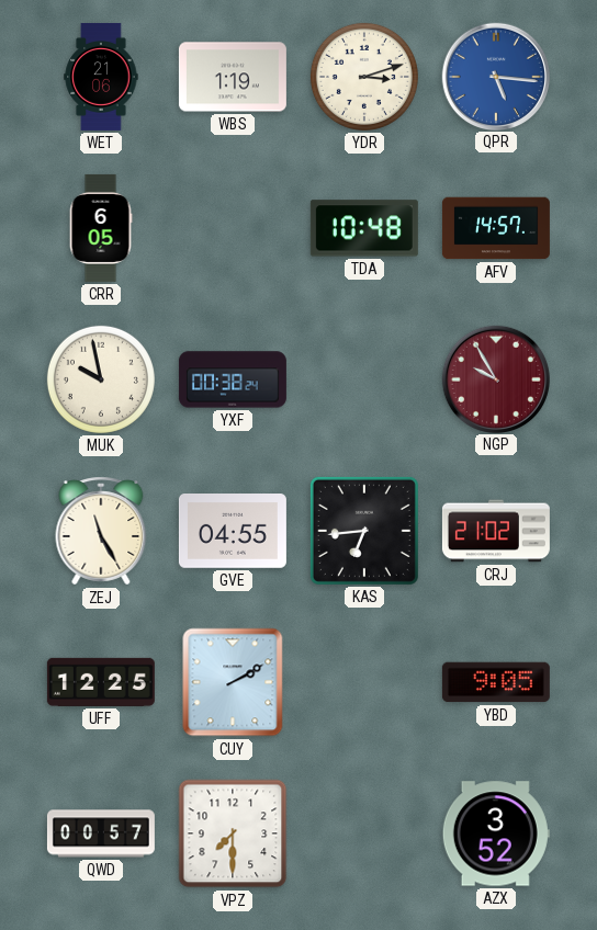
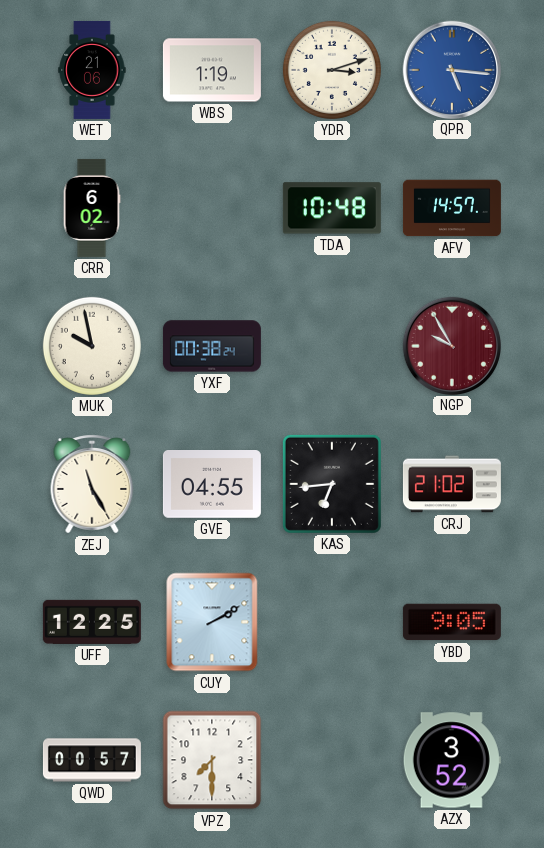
CRR: 6:05 -> 6:02
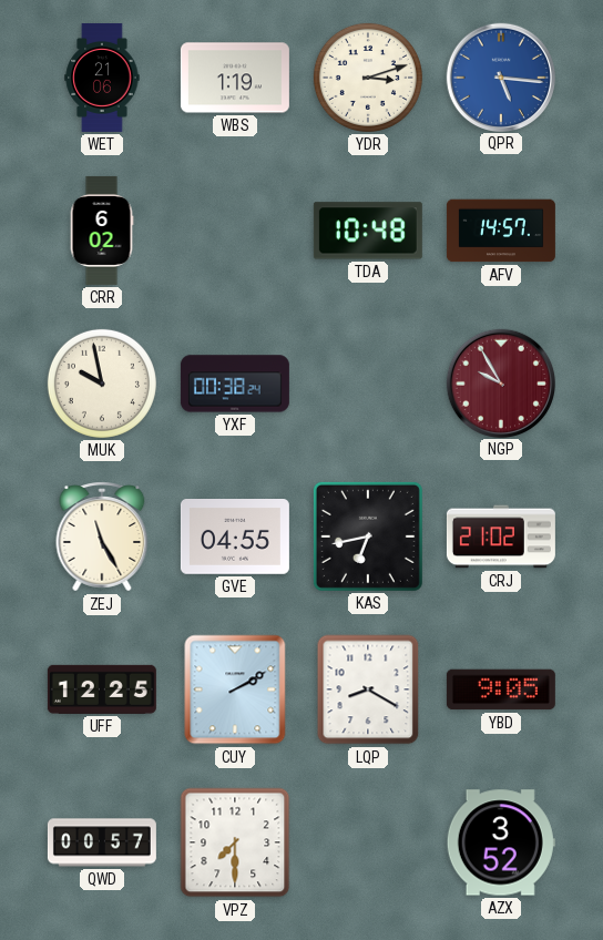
KAS: 6:44 -> 6:43
LQP: none -> 8:20
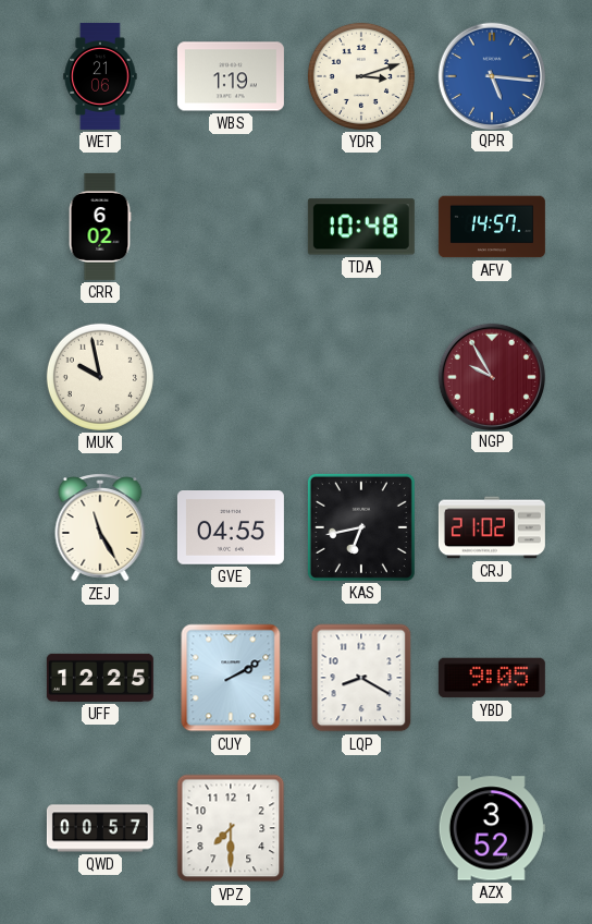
YXF: 00:38 -> none
